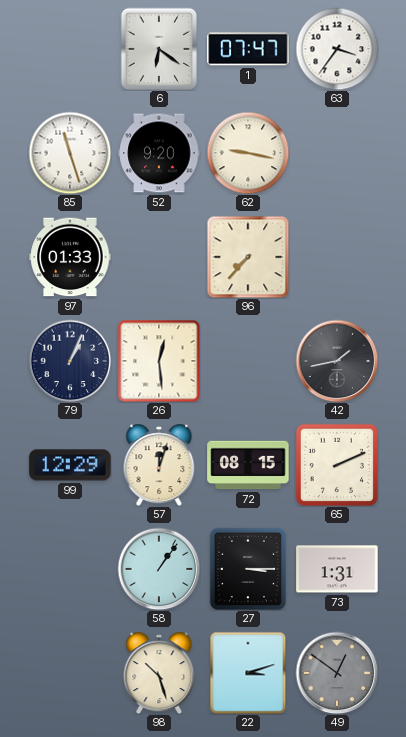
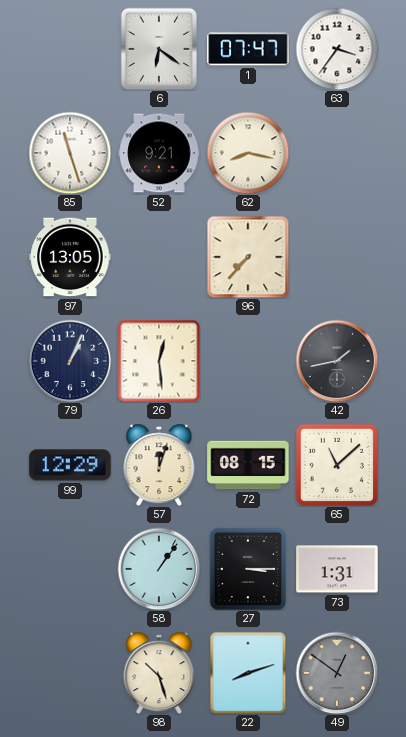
52: 9:20 -> 9:21
62: 9:17 -> 8:17
97: 01:33 -> 13:05
65: 2:11 -> 11:08
22: 3:12 -> 8:12
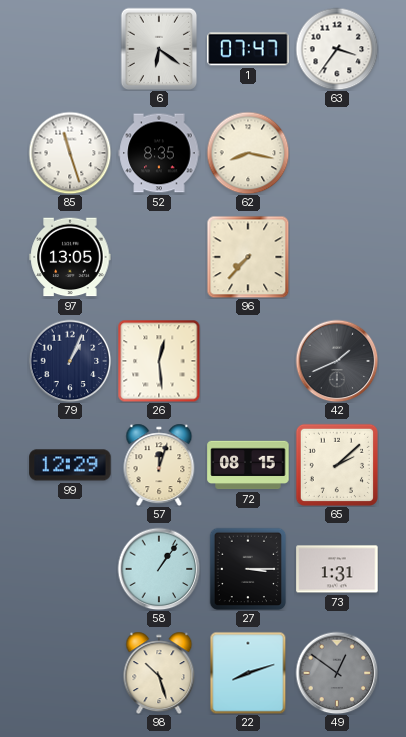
52: 9:21 -> 8:35
42: 1:43 -> 1:41
65: 11:08 -> 2:08
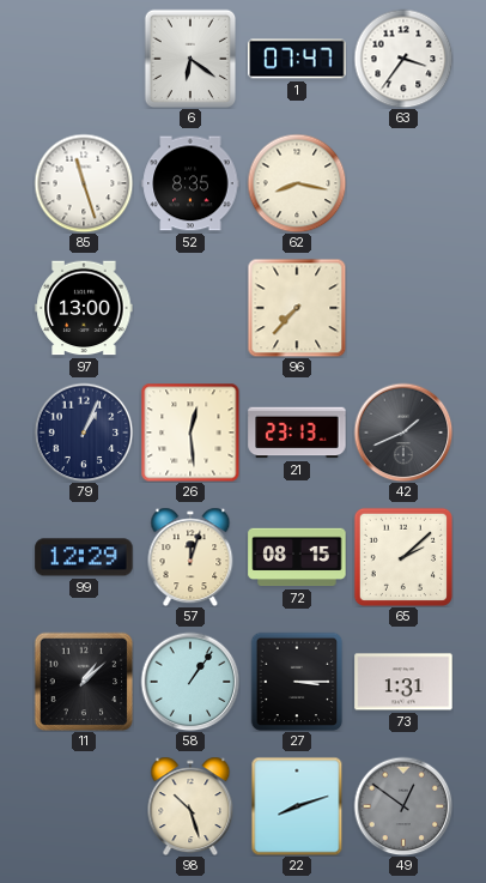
97: 13:05 -> 13:00
21: none -> 23:13
11: none -> 1:08
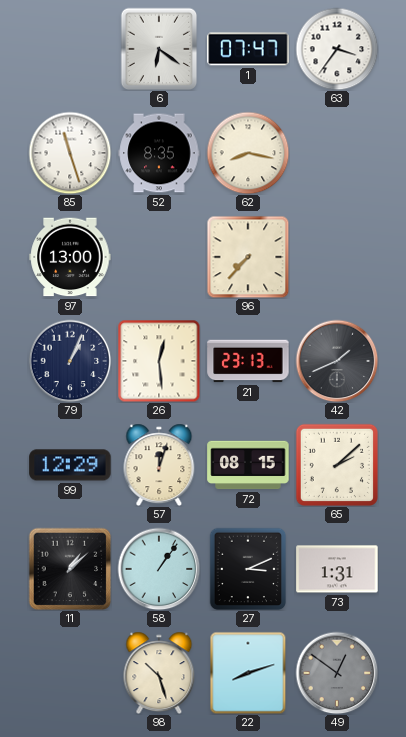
27: 3:15 -> 3:11
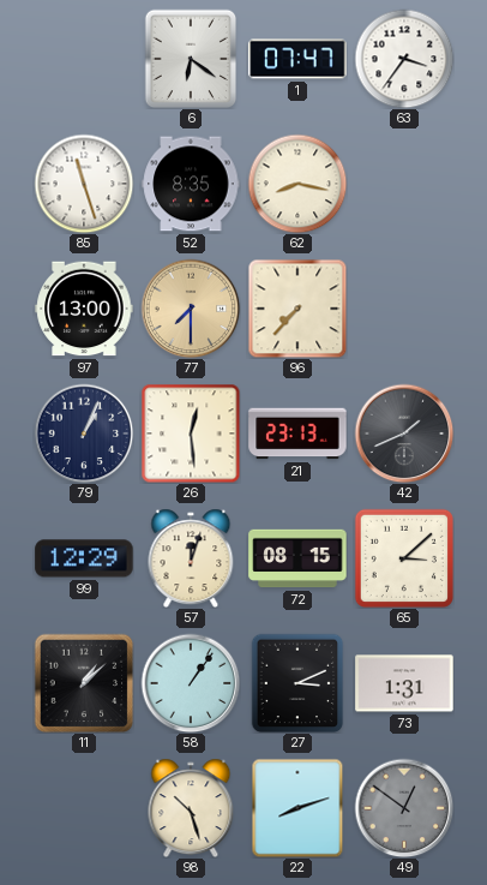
77: none -> 7:30
65: 2:08 -> 3:08
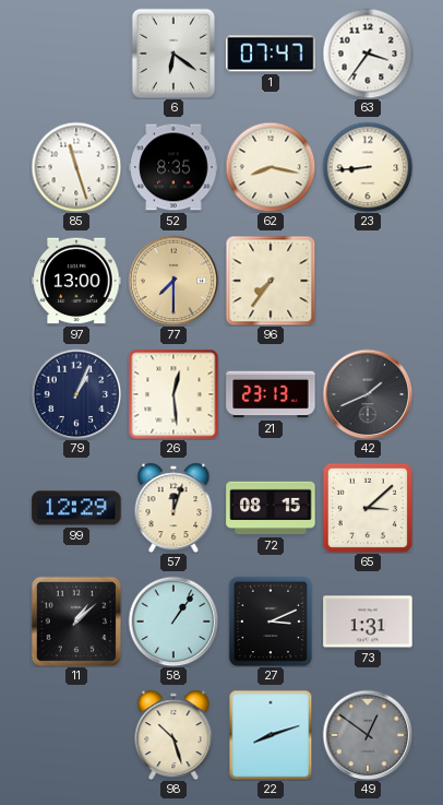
23: none -> 8:44
96: 7:37 -> 7:36
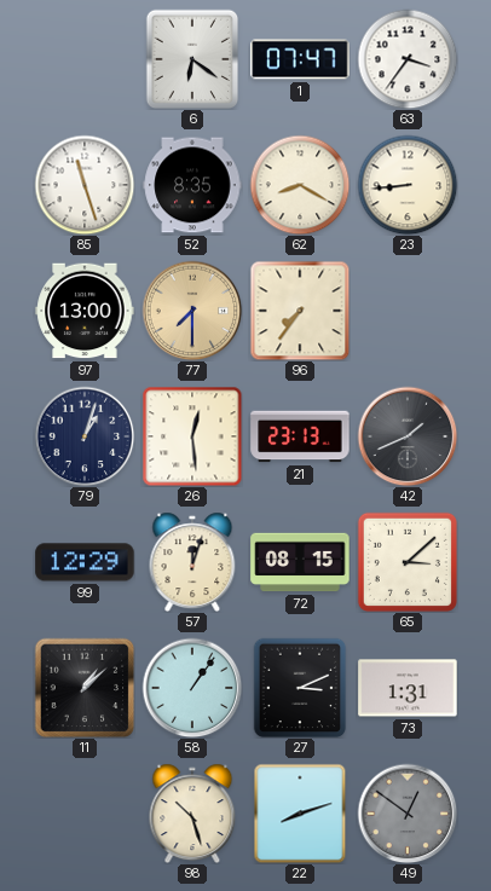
62: 8:17 -> 8:20
79: 1:04 -> 1:03
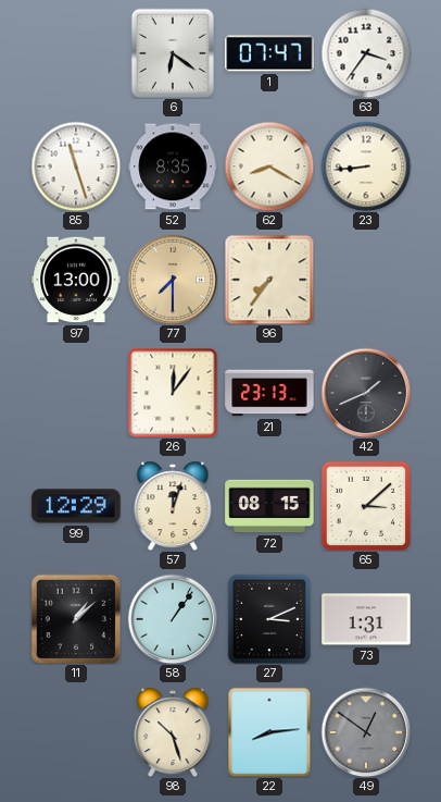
79: 1:03 -> none
26: 12:29 -> 12:06
22: 8:12 -> 8:14
